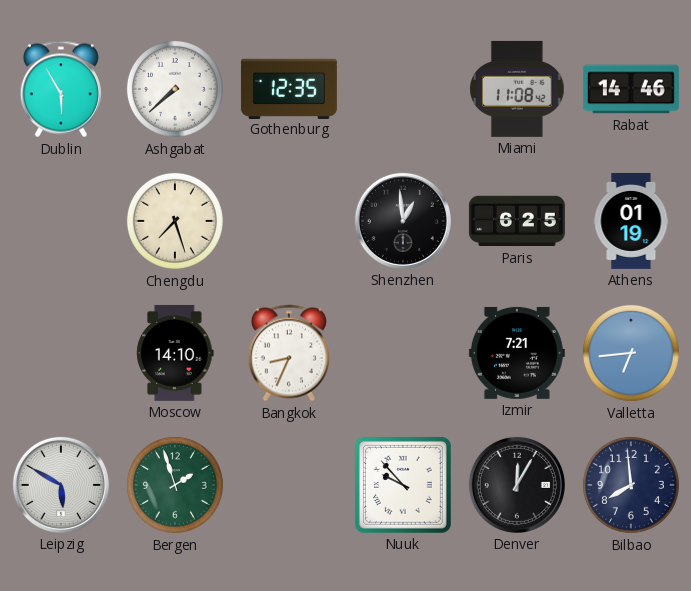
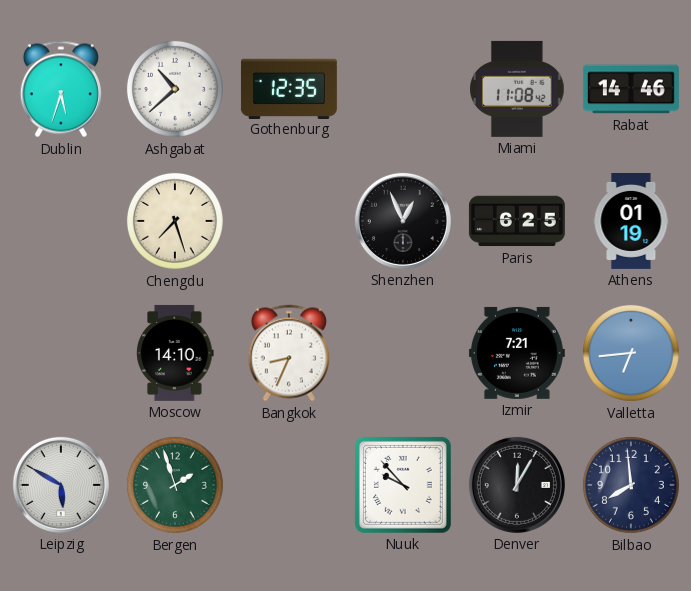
Dublin: 5:55 -> 5:33
Ashgabat: 7:38 -> 10:38
Shenzhen: 12:59 -> 12:56
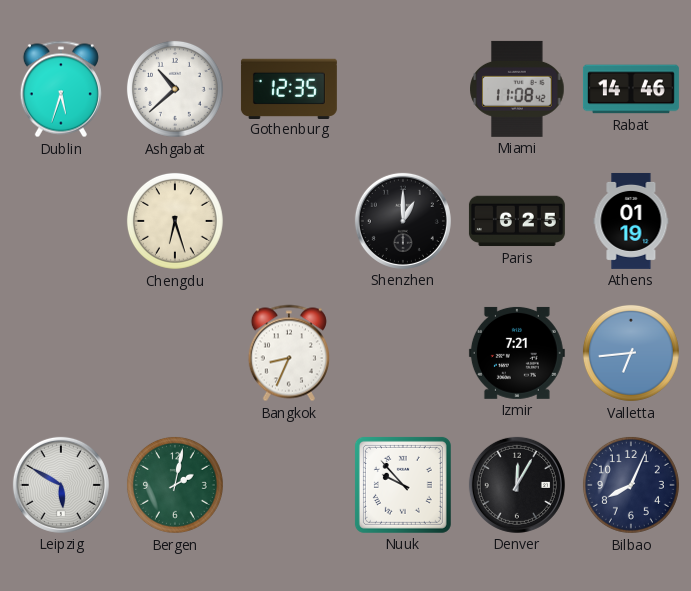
Chengdu: 7:27 -> 6:27
Shenzhen: 12:56 -> 1:00
Moscow: 14:10 -> none
Bergen: 1:57 -> 2:02
Bilbao: 7:59 -> 8:04
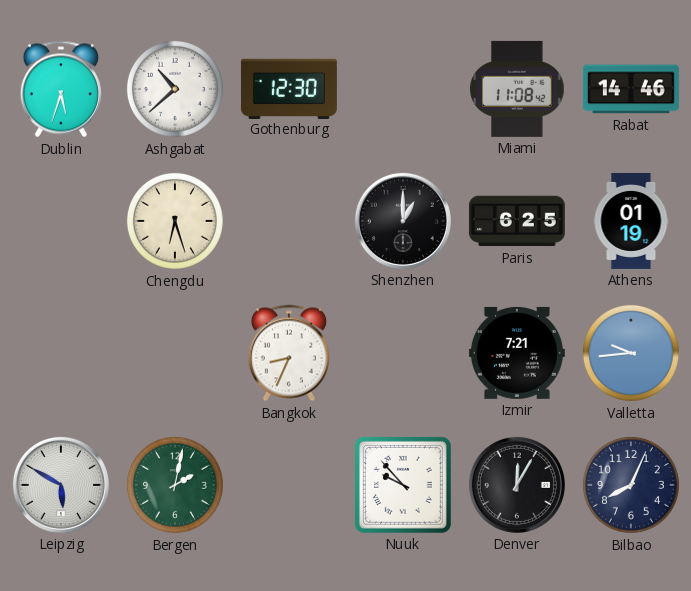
Gothenburg: 12:35 -> 12:30
Valletta: 6:44 -> 9:44
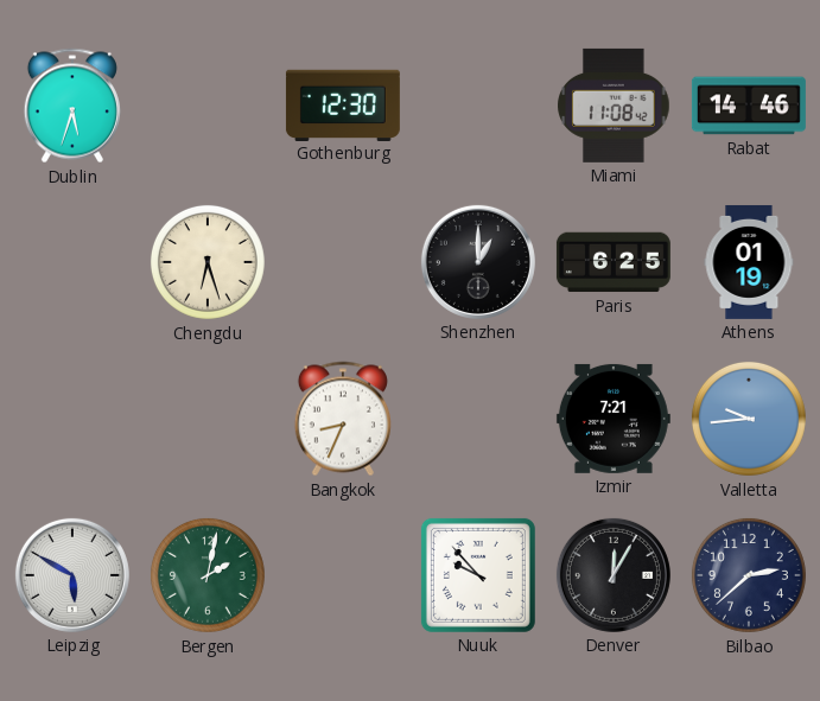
Ashgabat: 10:38 -> none
Bilbao: 8:04 -> 2:38
